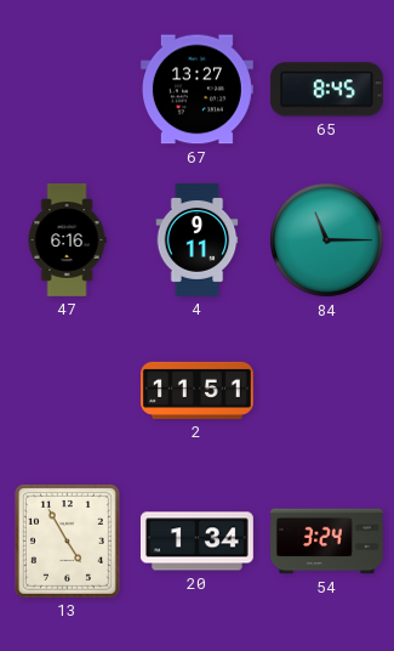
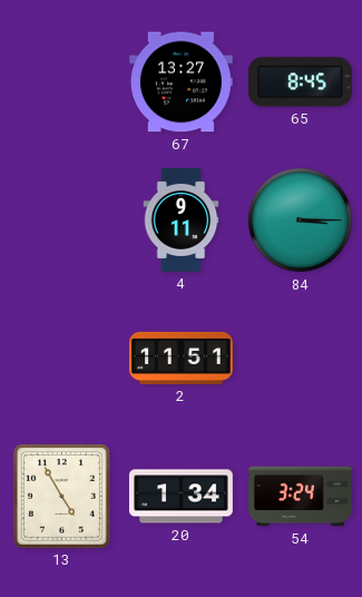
47: 6:16 -> none
84: 11:15 -> 3:15
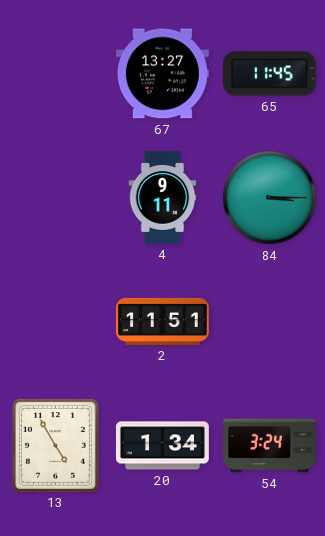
65: 8:45 -> 11:45
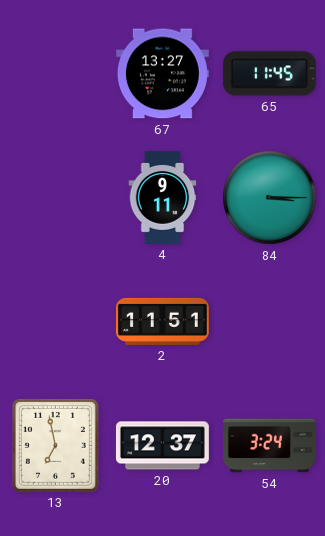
13: 4:55 -> 6:58
20: 1:34 -> 12:37
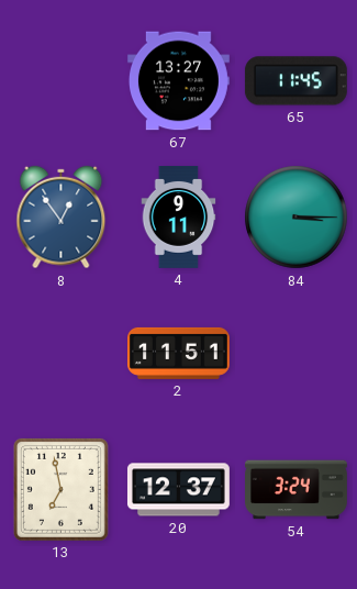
8: none -> 12:54
